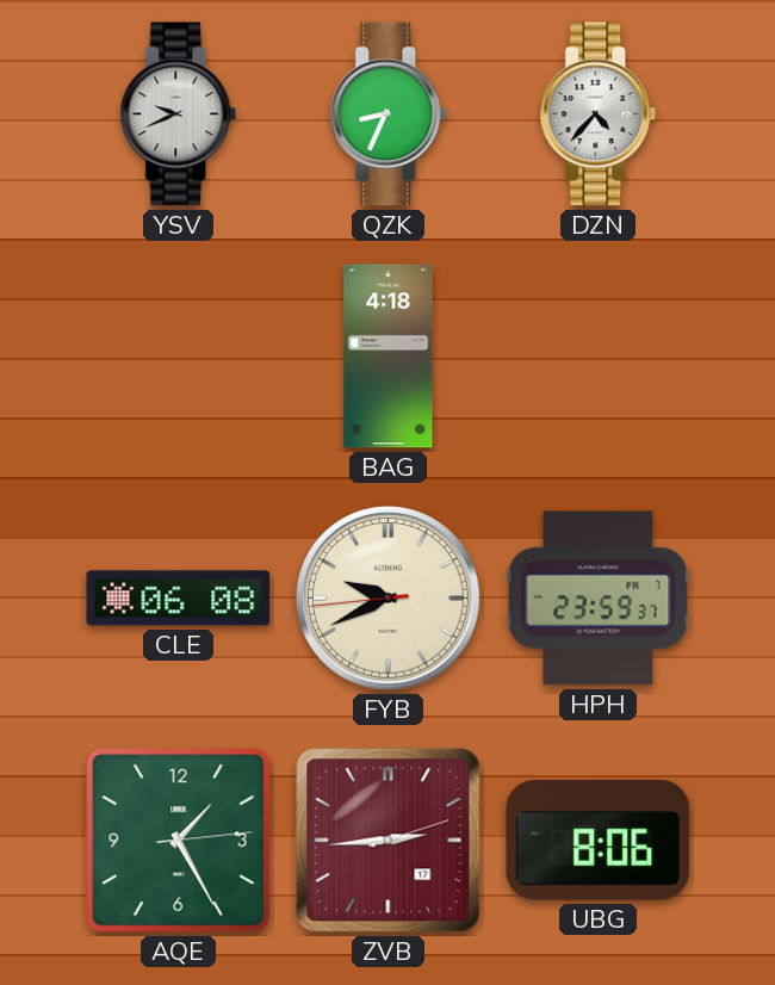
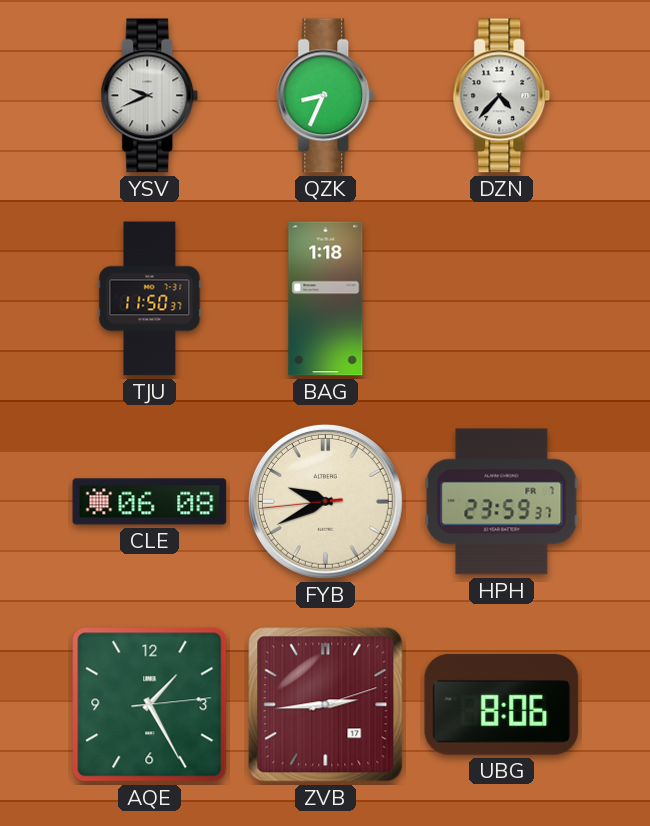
TJU: none -> 11:50
BAG: 4:18 -> 1:18
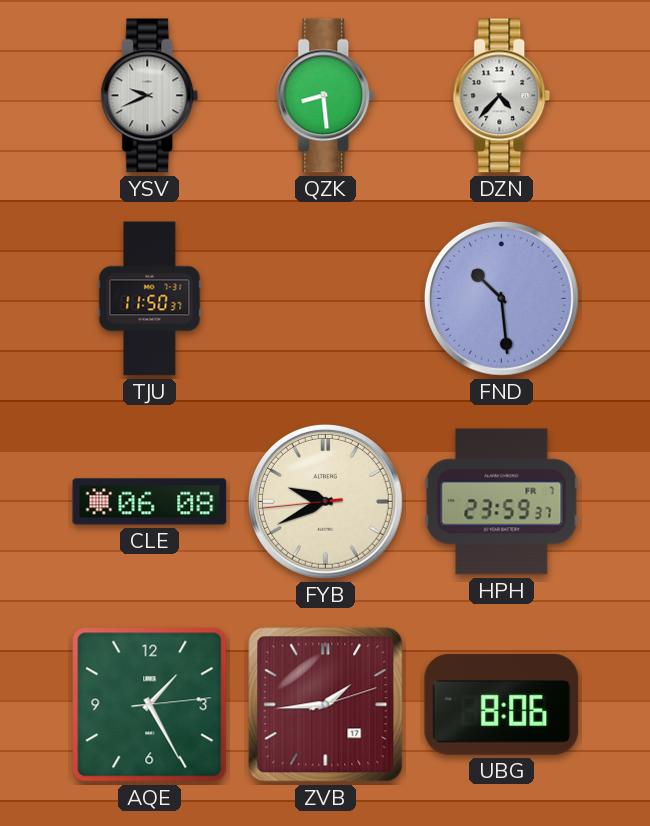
QZK: 8:34 -> 8:29
BAG: 1:18 -> none
FND: none -> 10:29
ZVB: 2:44 -> 1:44
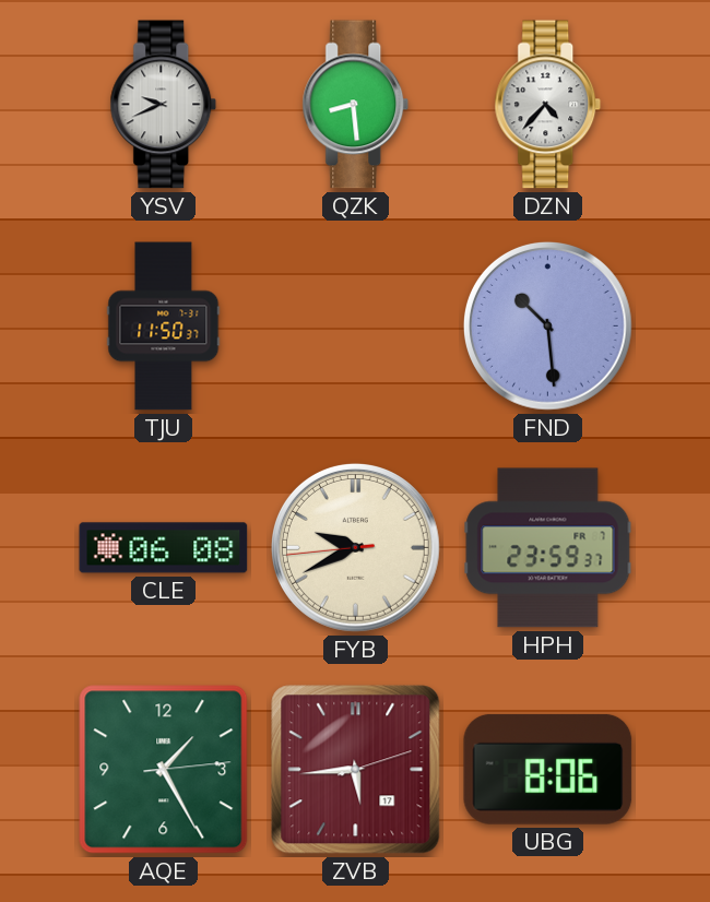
ZVB: 1:44 -> 5:44
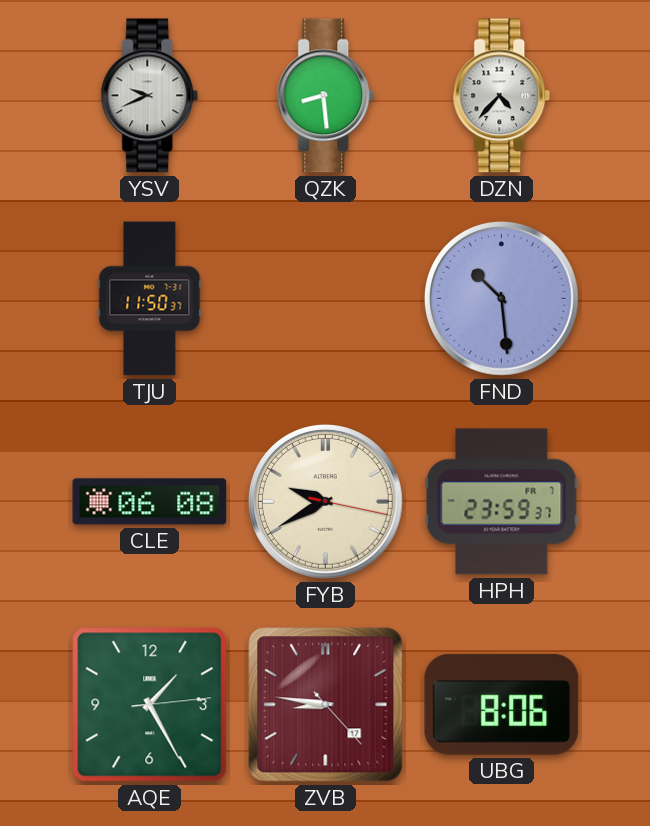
FYB: 9:40:44 -> 9:40:17
ZVB: 5:44 -> 8:46
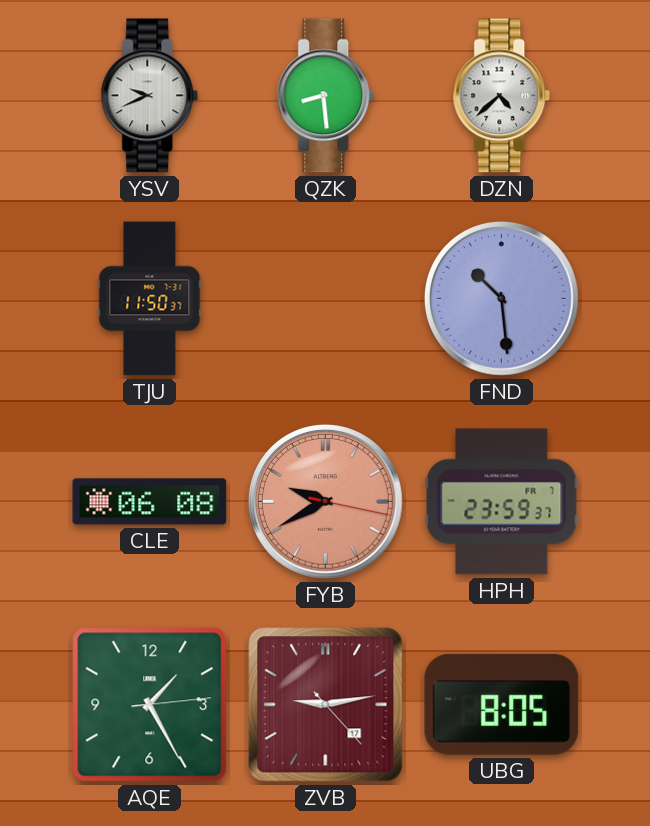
DZN: 4:37 -> 4:38
FYB dial: cream -> salmon
ZVB: 8:46 -> 9:13
UBG: 8:06 -> 8:05
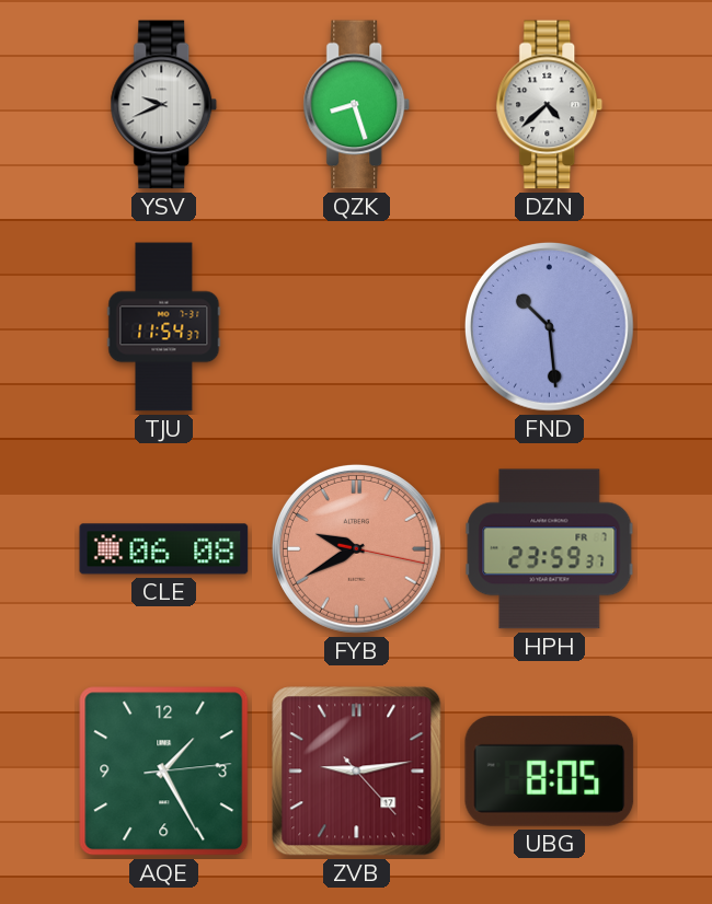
QZK: 8:29 -> 8:27
TJU: 11:50 -> 11:54
